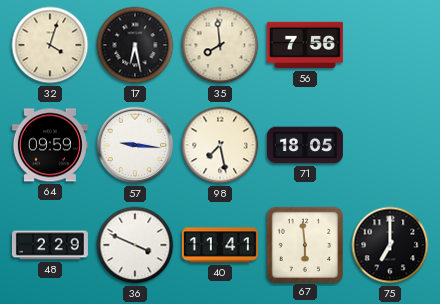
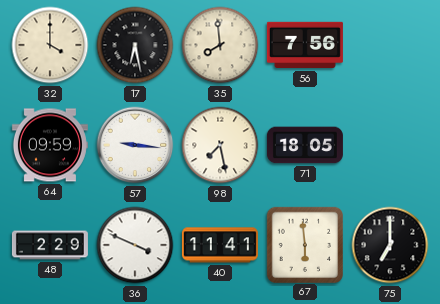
32: 4:03 -> 4:00
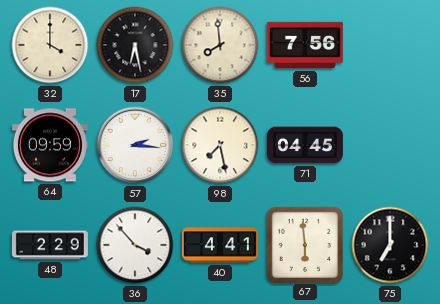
57: 9:16 -> 2:16
71: 18:05 -> 04:45
36: 3:49 -> 3:53
40: 11:41 -> 4:41
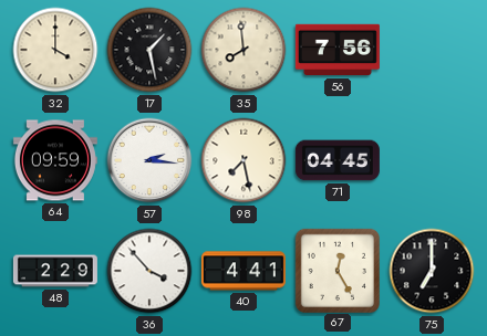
17: 6:28 -> 1:28
67: 5:59 -> 12:25
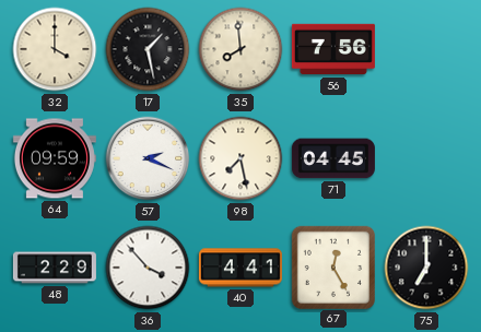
57: 2:16 -> 2:19
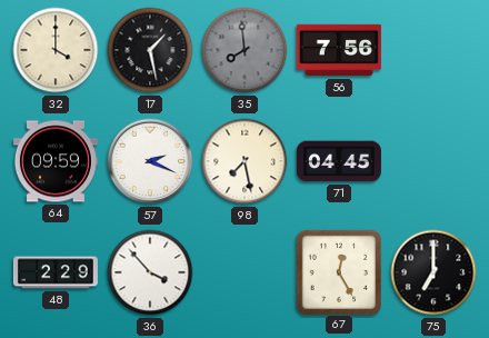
35 dial: cream -> grey
40: 4:41 -> none
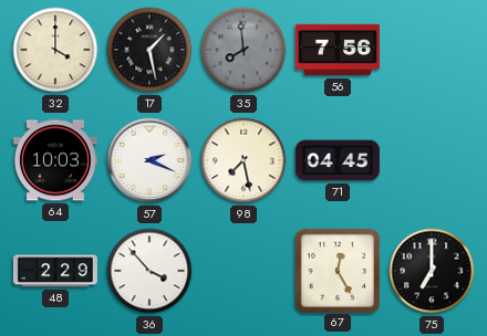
64: 09:59 -> 10:03
